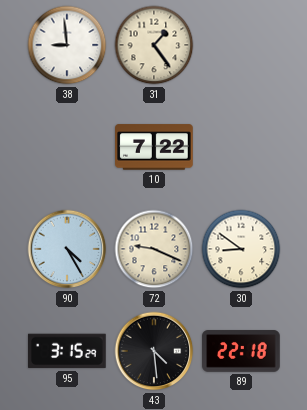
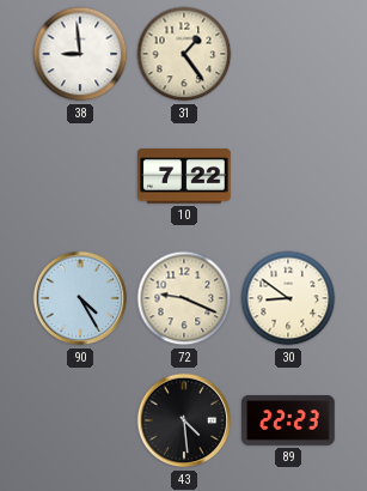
95: 3:15 -> none
89: 22:18 -> 22:23
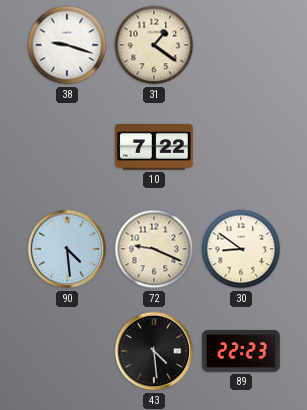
38: 8:59 -> 9:18
31: 1:24 -> 1:21
90: 4:25 -> 4:29
